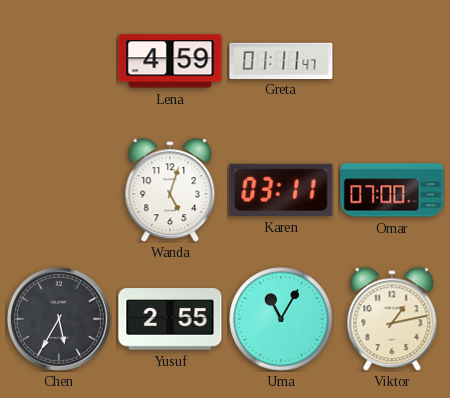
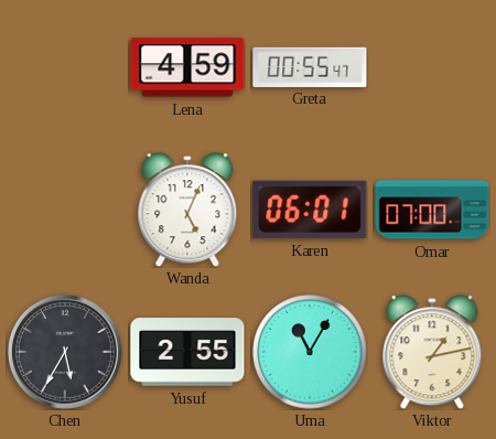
Greta: 01:11 -> 00:55
Wanda: 5:03 -> 5:04
Karen: 03:11 -> 06:01
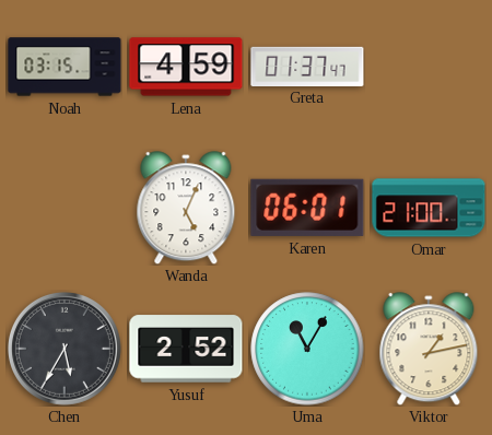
Noah: none -> 03:15
Greta: 00:55 -> 01:37
Omar: 07:00 -> 21:00
Yusuf: 2:55 -> 2:52
